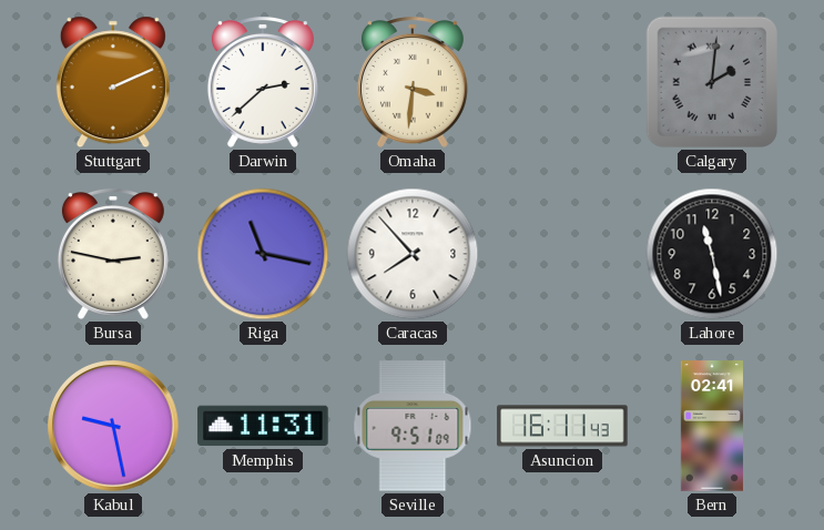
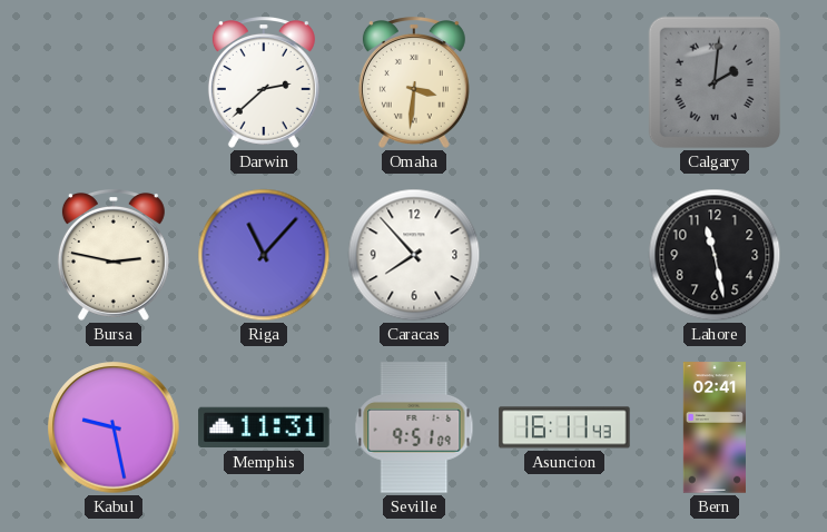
Stuttgart: 2:11 -> none
Riga: 11:17 -> 11:07
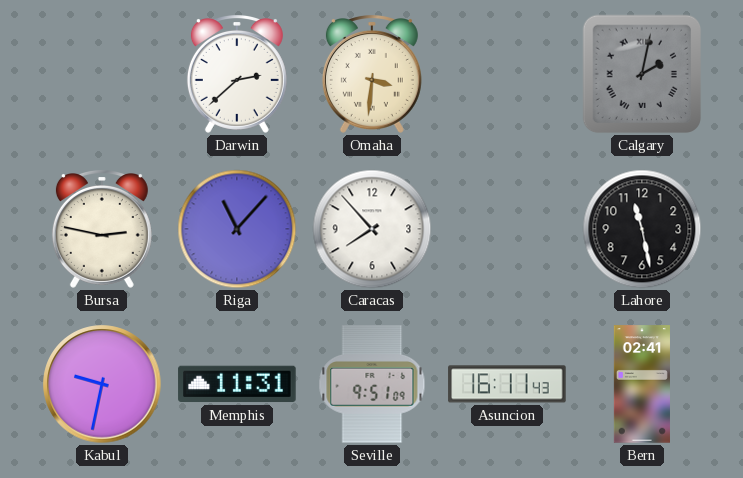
Calgary: 2:01 -> 2:02
Kabul: 9:28 -> 9:32
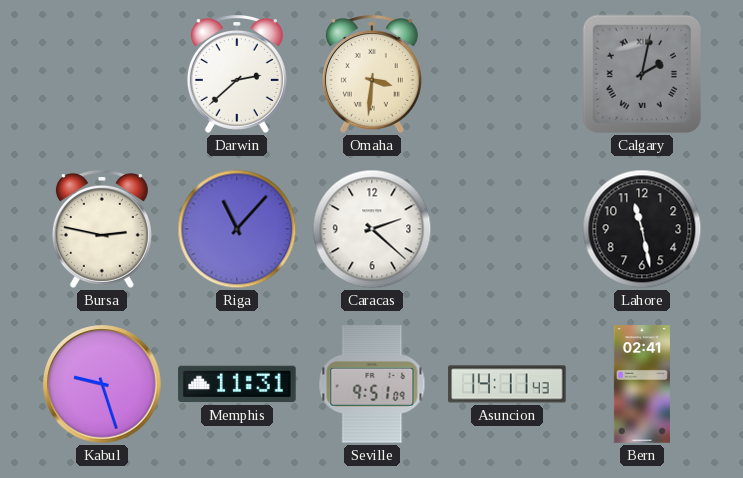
Caracas: 7:53 -> 2:22
Kabul: 9:32 -> 9:27
Asuncion: 16:11 -> 14:11
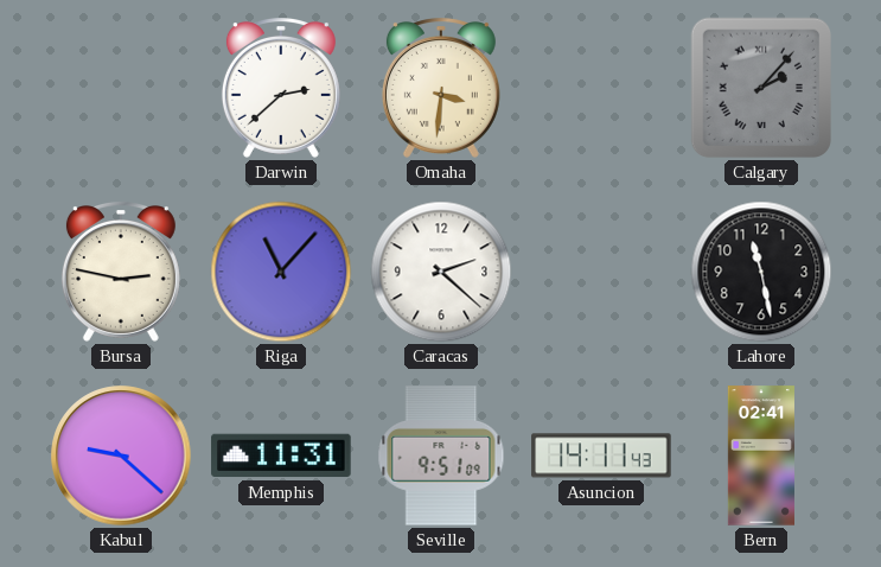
Calgary: 2:02 -> 2:07
Kabul: 9:27 -> 9:22
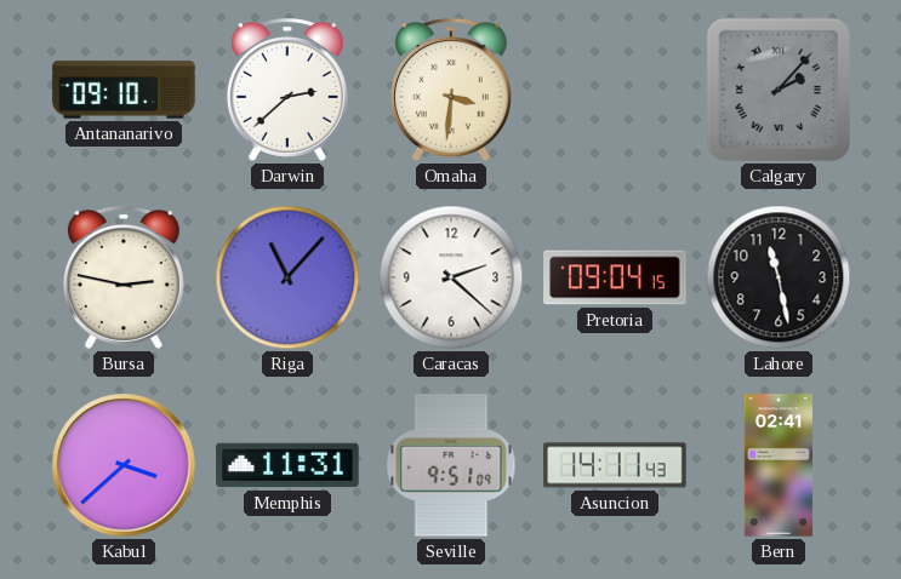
Antananarivo: none -> 09:10
Pretoria: none -> 09:04
Kabul: 9:22 -> 3:38
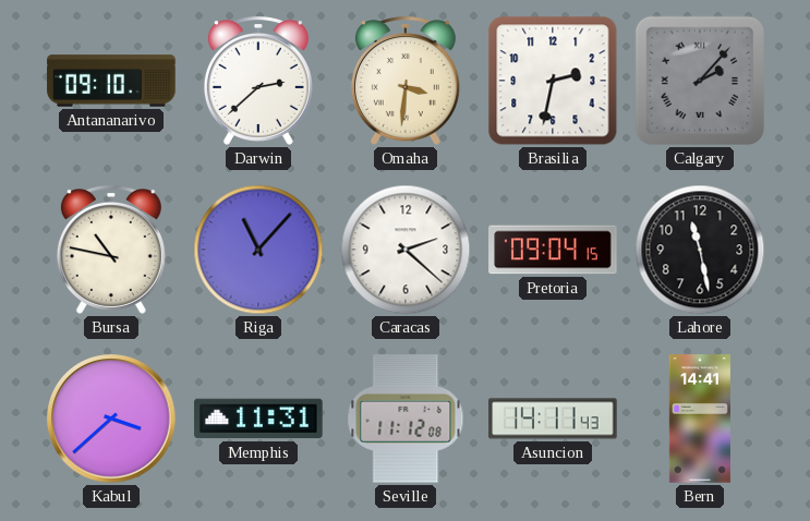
Brasilia: none -> 2:32
Bursa: 2:47 -> 10:47
Seville: 9:51 -> 11:12
Bern: 02:41 -> 14:41
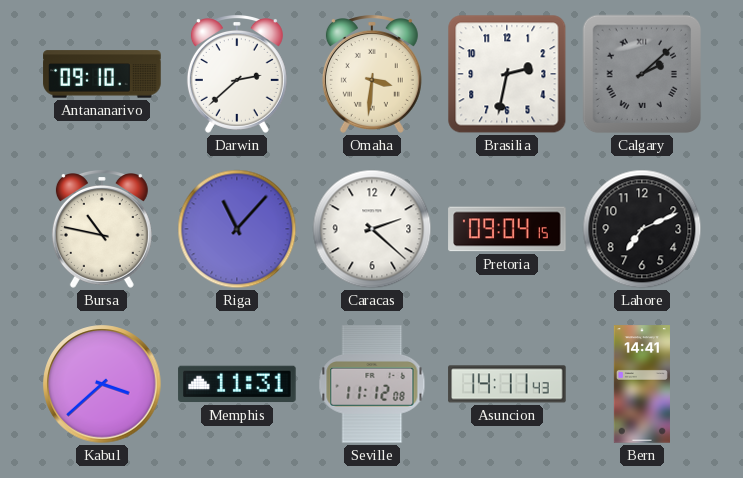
Calgary: 2:07 -> 2:08
Lahore: 11:28 -> 7:11
